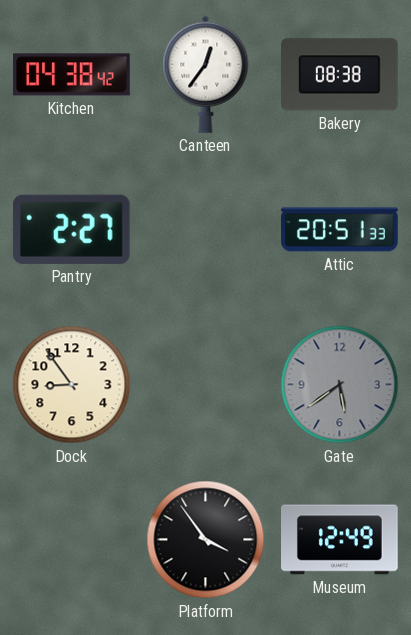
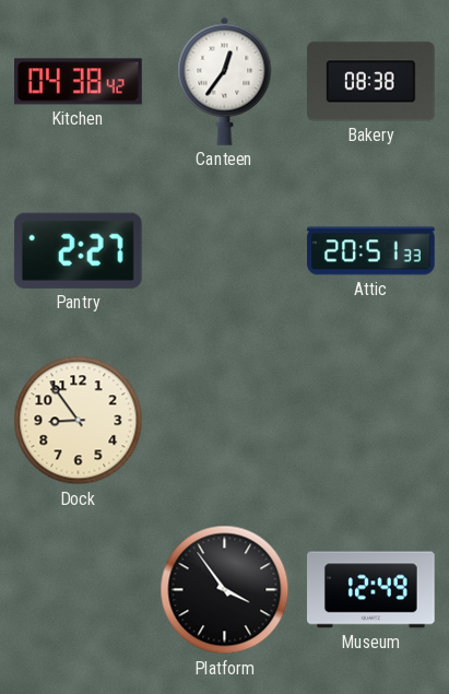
Gate: 5:39 -> none
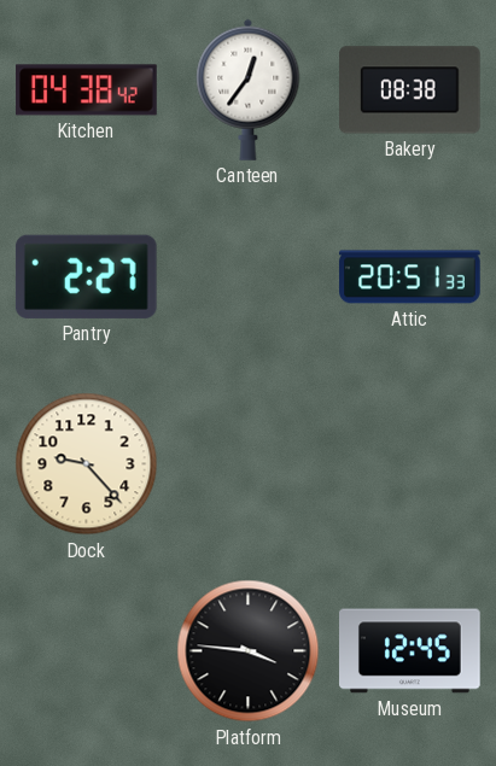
Dock: 8:54 -> 9:23
Platform: 3:54 -> 3:46
Museum: 12:49 -> 12:45
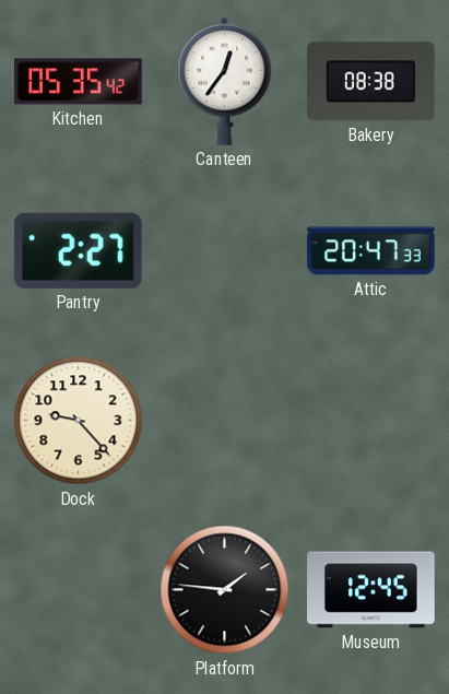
Kitchen: 04:38 -> 05:35
Attic: 20:51 -> 20:47
Platform: 3:46 -> 1:46
